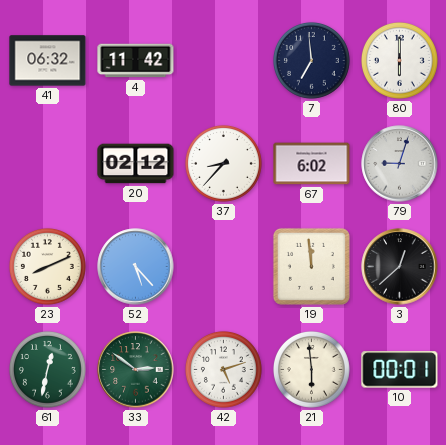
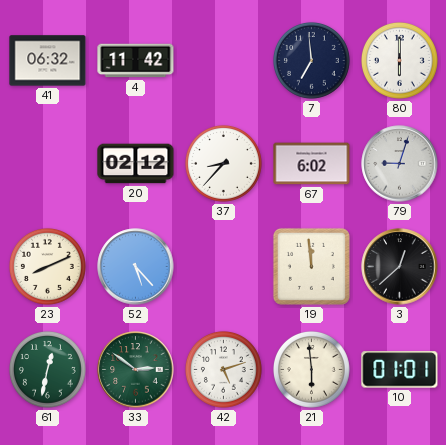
10: 00:01 -> 01:01
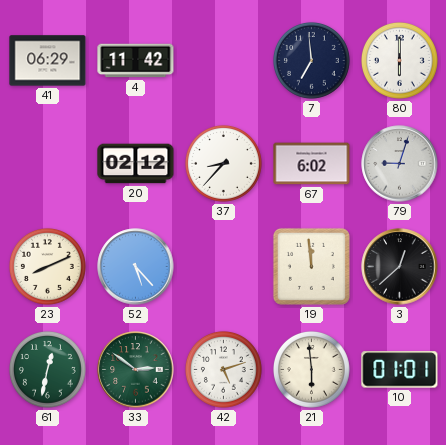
41: 06:32 -> 06:29
